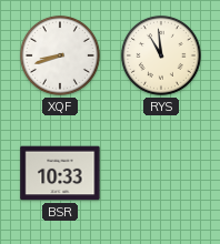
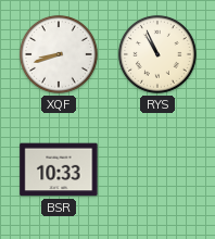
RYS: 10:59 -> 10:56
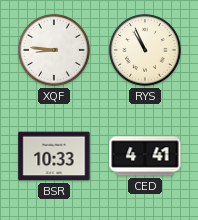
XQF: 8:42 -> 8:46
CED: none -> 4:41
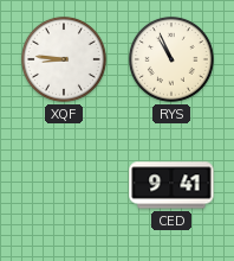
BSR: 10:33 -> none
CED: 4:41 -> 9:41
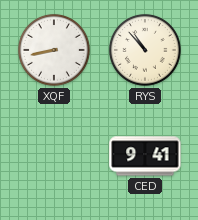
XQF: 8:46 -> 8:43
RYS: 10:56 -> 10:53
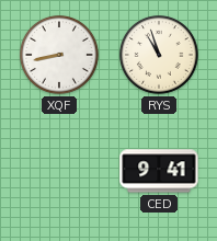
RYS: 10:53 -> 10:57
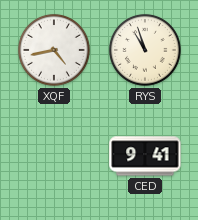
XQF: 8:43 -> 4:43
